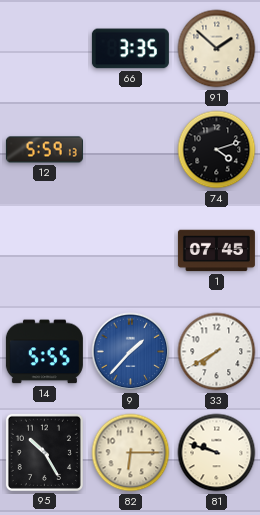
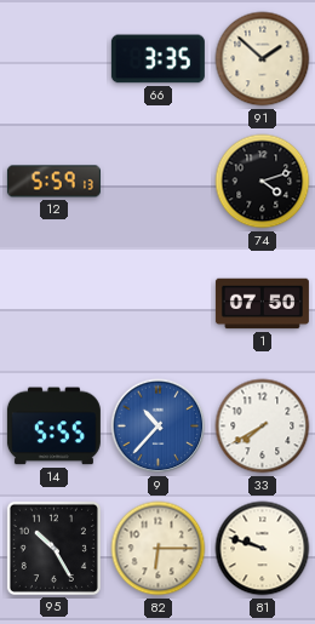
1: 07:45 -> 07:50
9: 1:37 -> 10:37
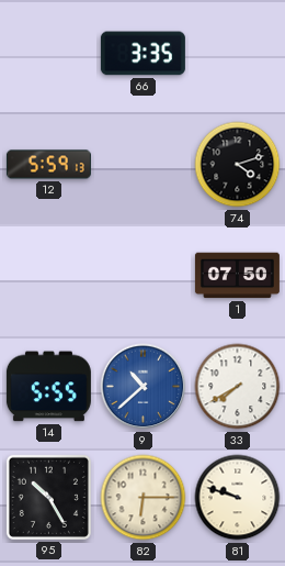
91: 1:52 -> none
9: 10:37 -> 10:38
